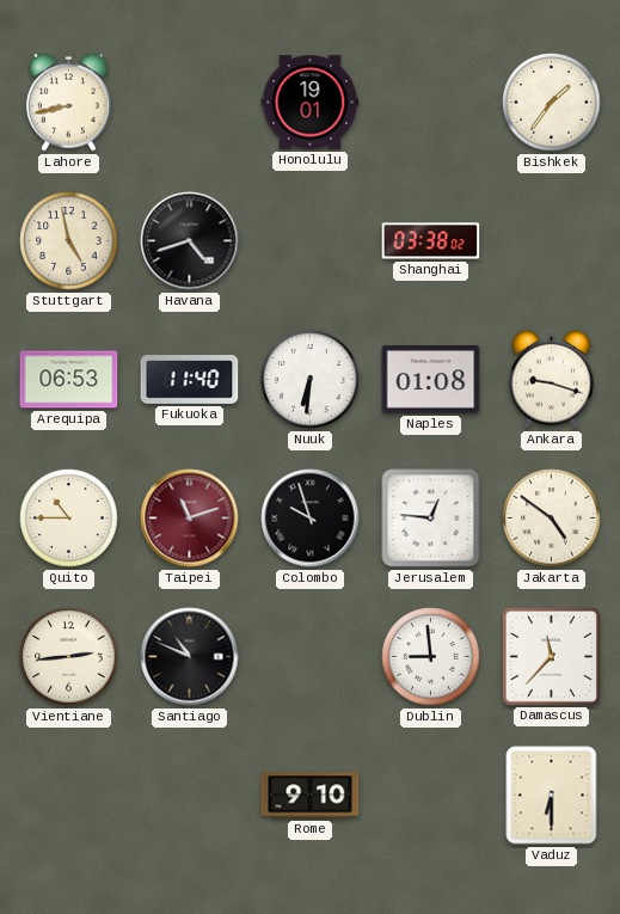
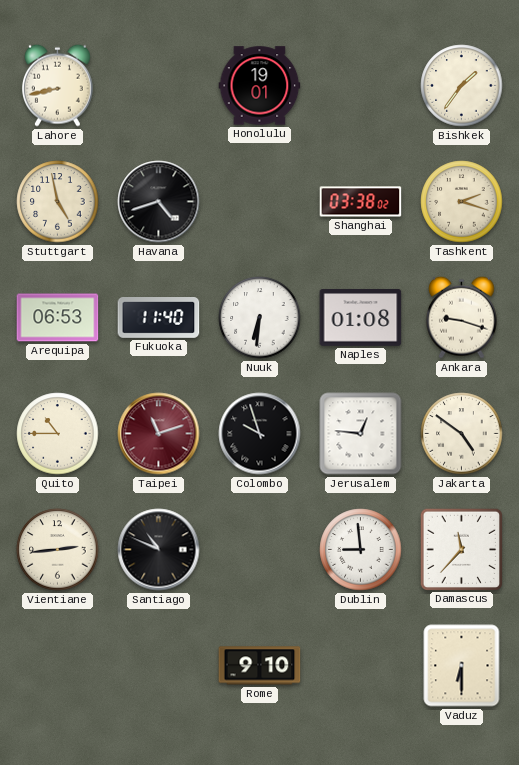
Tashkent: none -> 2:18
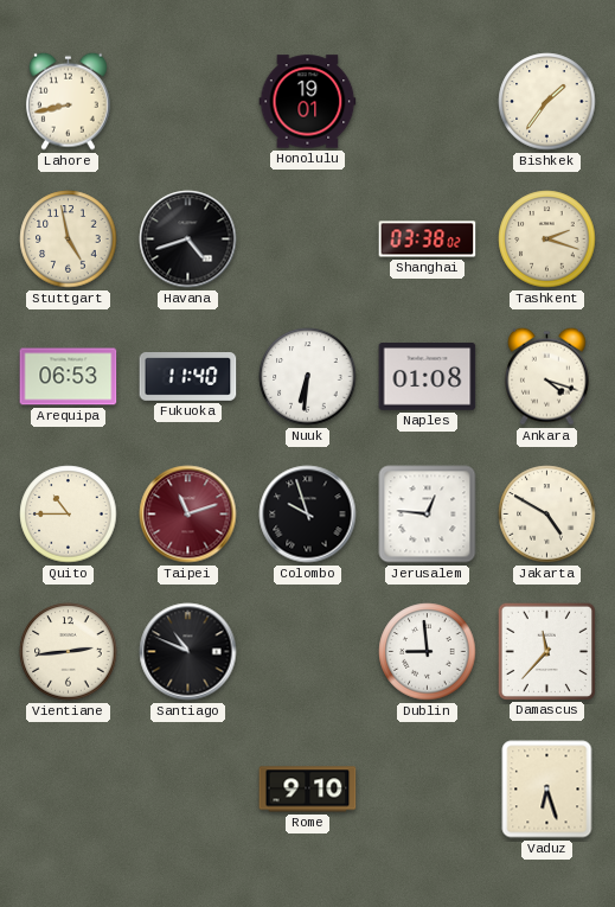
Ankara: 9:18 -> 4:18
Jakarta: 4:51 -> 4:50
Vaduz: 6:30 -> 6:27
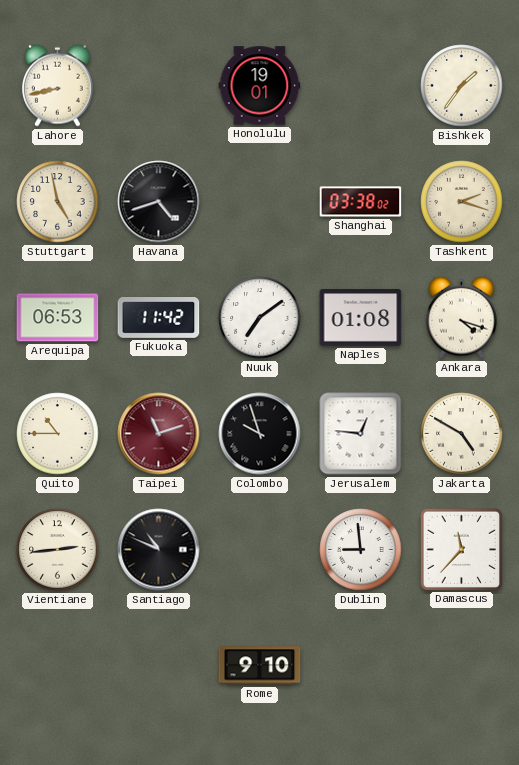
Fukuoka: 11:40 -> 11:42
Nuuk: 6:31 -> 7:09
Vaduz: 6:27 -> none
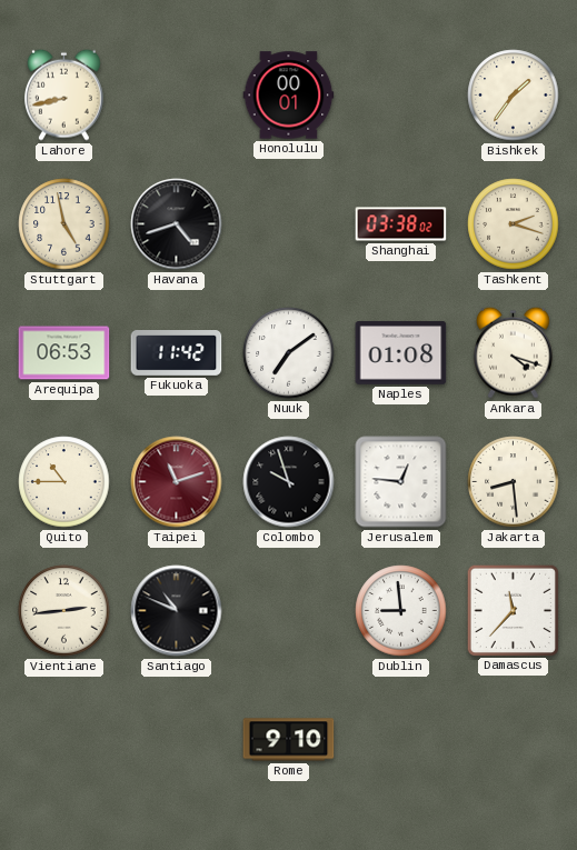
Honolulu: 19:01 -> 00:01
Jakarta: 4:50 -> 8:29
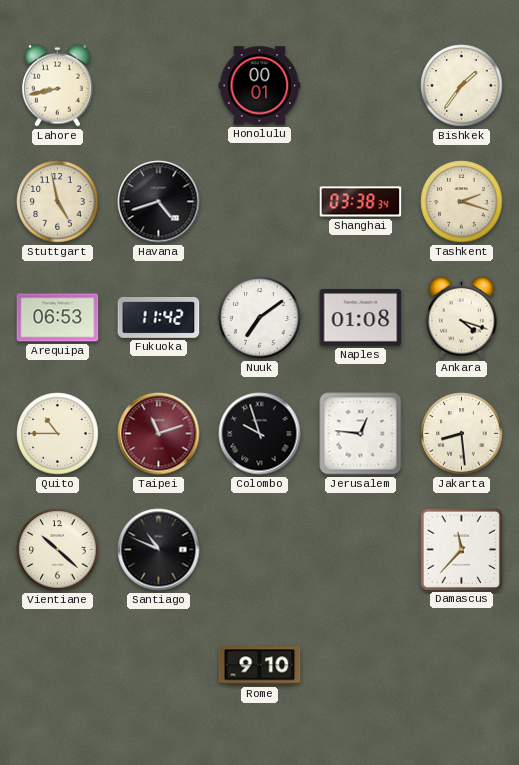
Shanghai: 03:38:02 -> 03:38:34
Vientiane: 2:44 -> 10:22
Dublin: 8:59 -> none
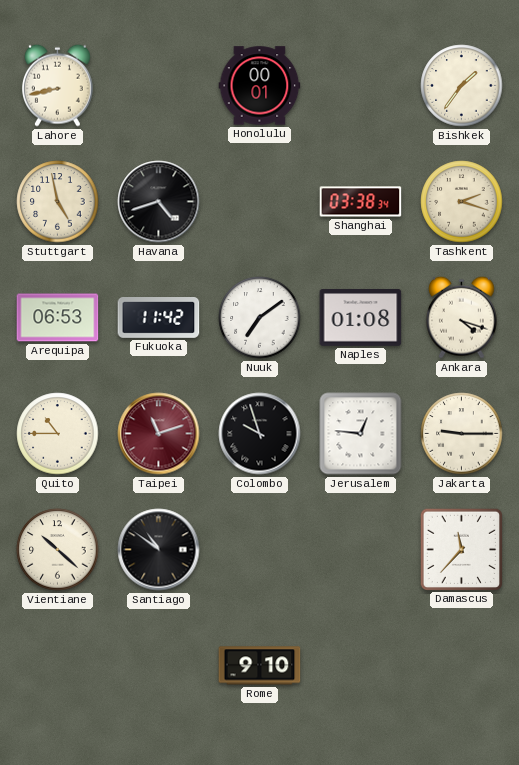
Jakarta: 8:29 -> 9:15
Santiago: 10:49 -> 10:51
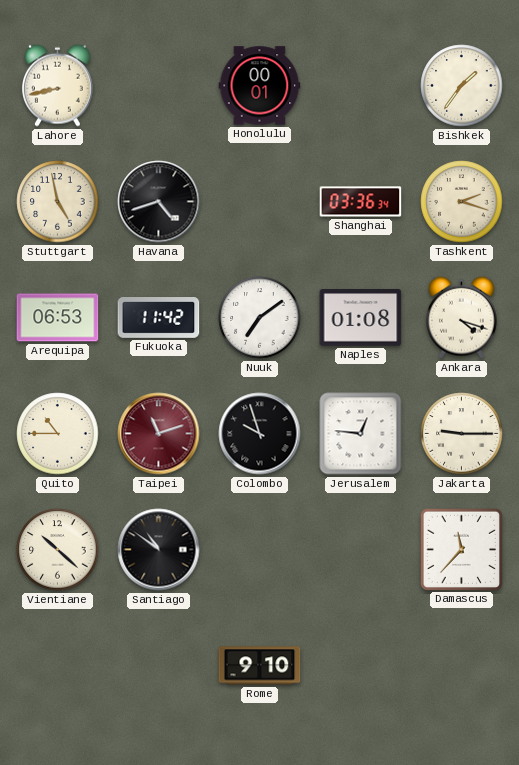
Shanghai: 03:38 -> 03:36
